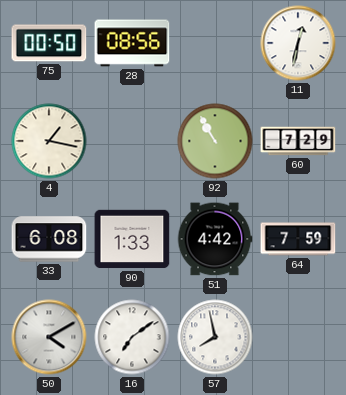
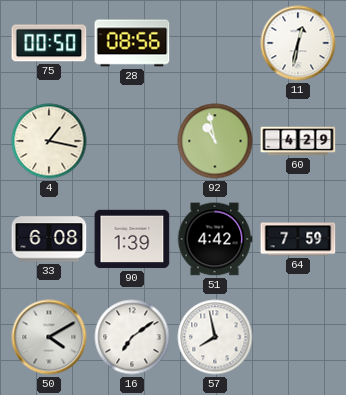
92: 10:55 -> 10:58
60: 7:29 -> 4:29
90: 1:33 -> 1:39
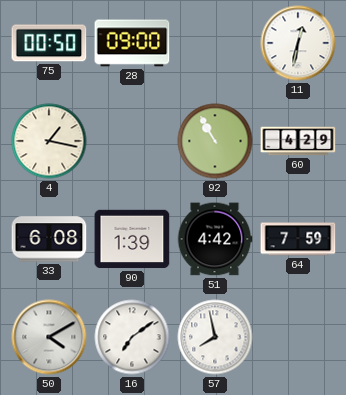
28: 08:56 -> 09:00
92: 10:58 -> 10:55
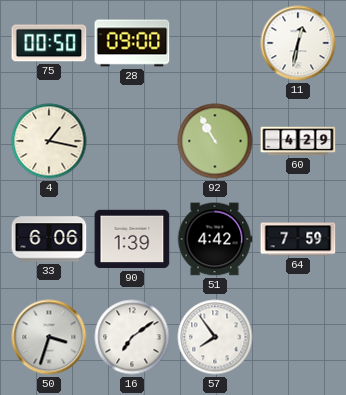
33: 6:08 -> 6:06
50: 4:10 -> 3:33
57: 7:58 -> 7:54
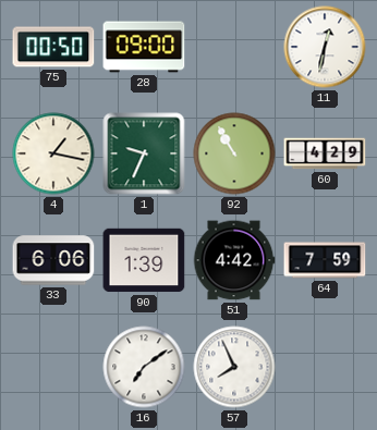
1: none -> 9:34
50: 3:33 -> none
57: 7:54 -> 7:56
